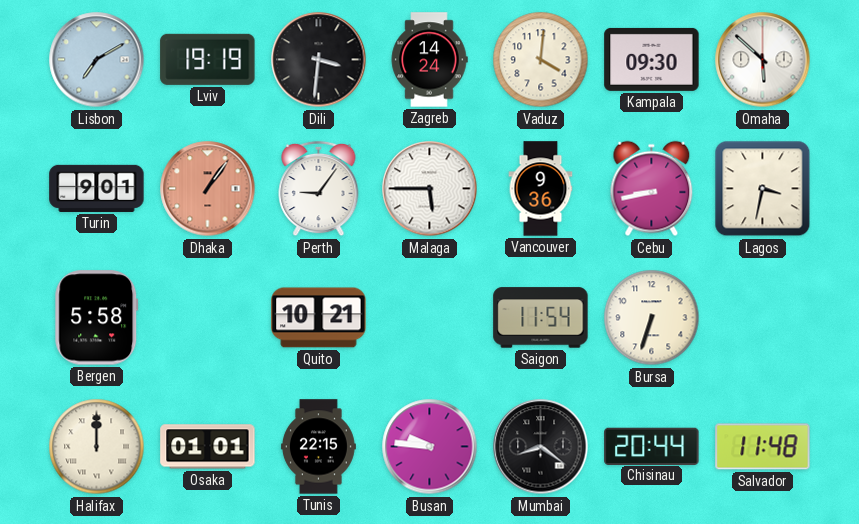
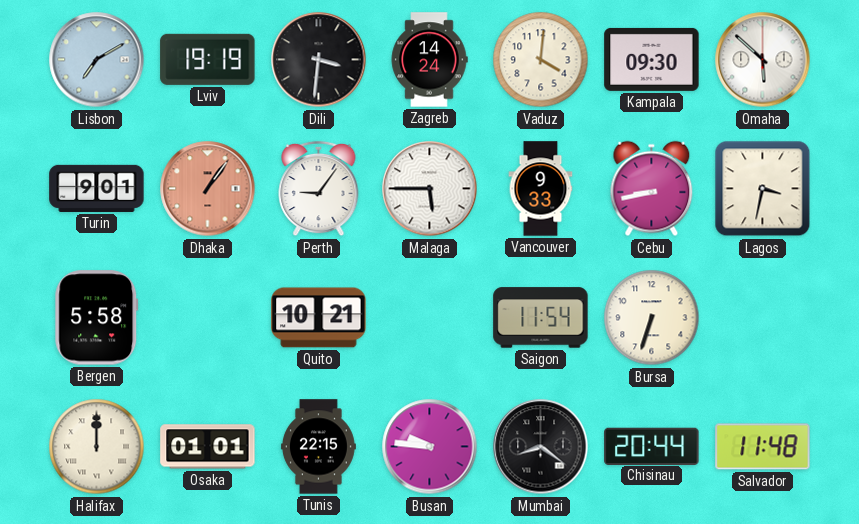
Vancouver: 9:36 -> 9:33
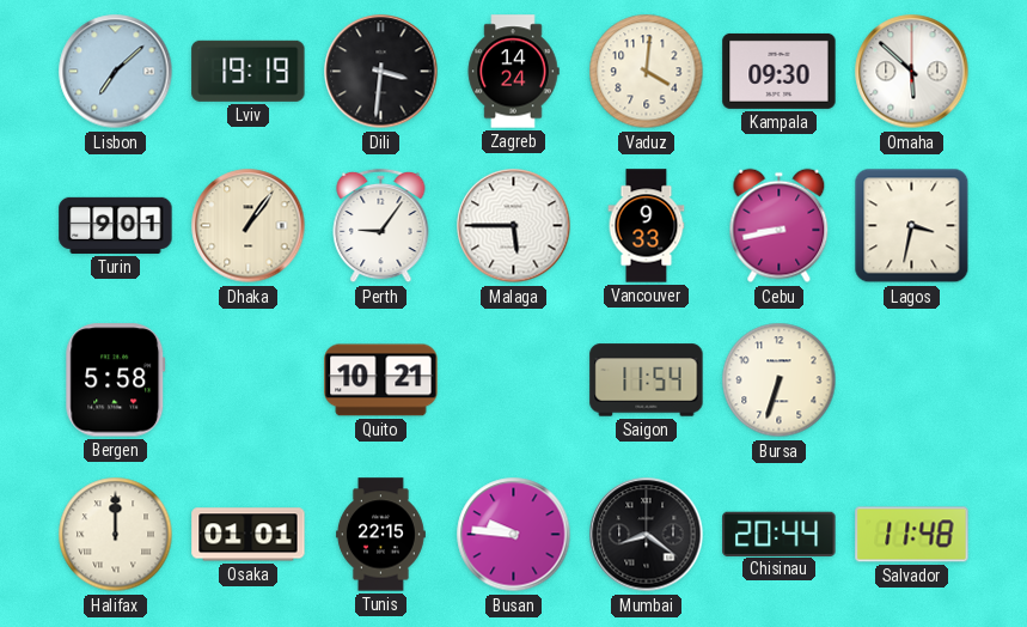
Lisbon: 7:10 -> 7:08
Dhaka dial: salmon -> cream
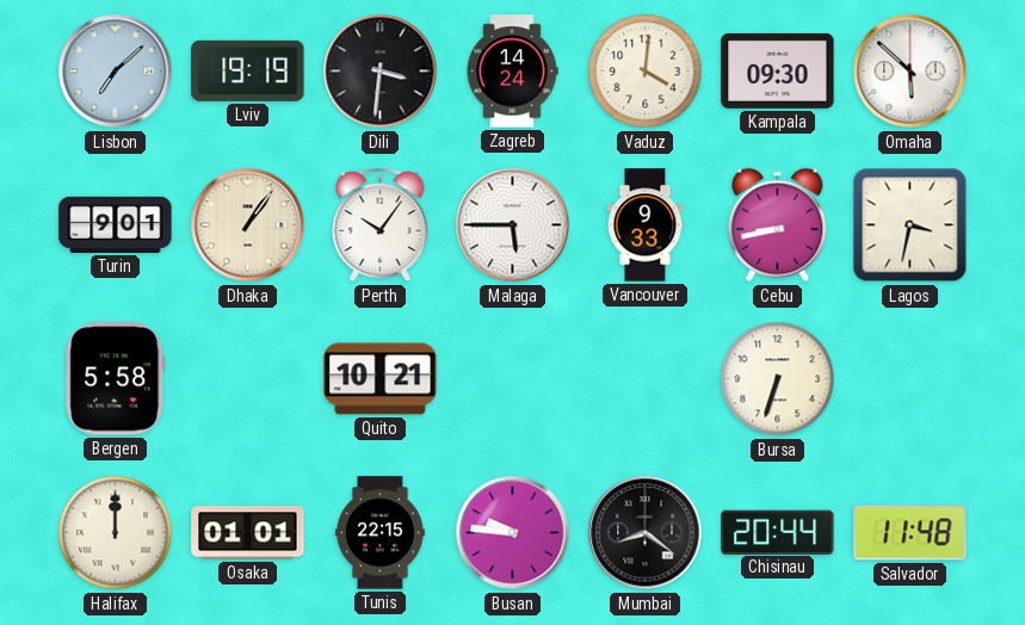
Perth: 9:06 -> 10:06
Saigon: 11:54 -> none
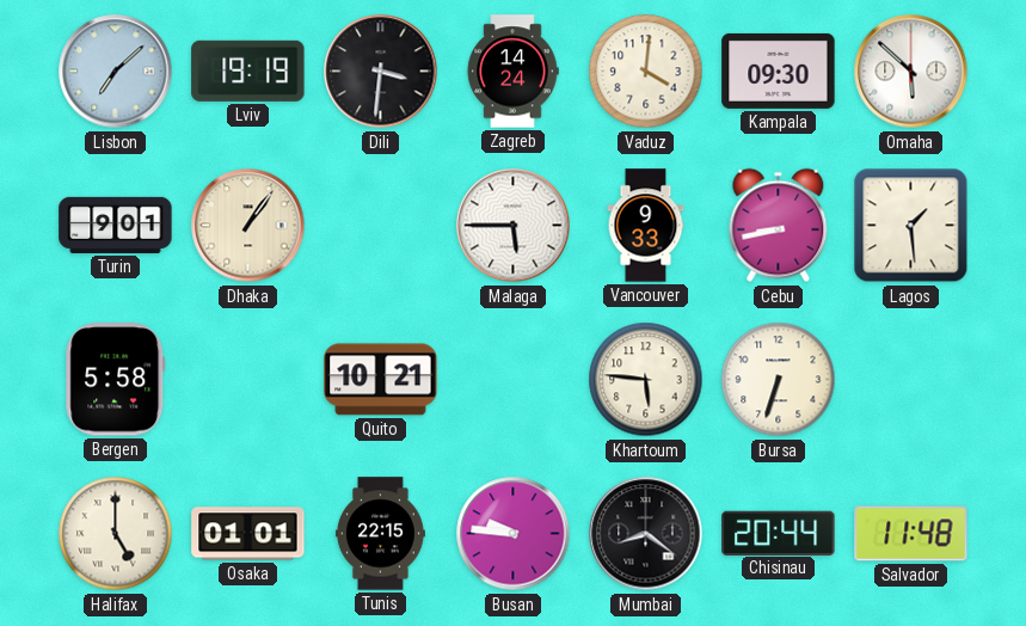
Perth: 10:06 -> none
Lagos: 3:32 -> 1:29
Khartoum: none -> 5:46
Halifax: 12:00 -> 5:00
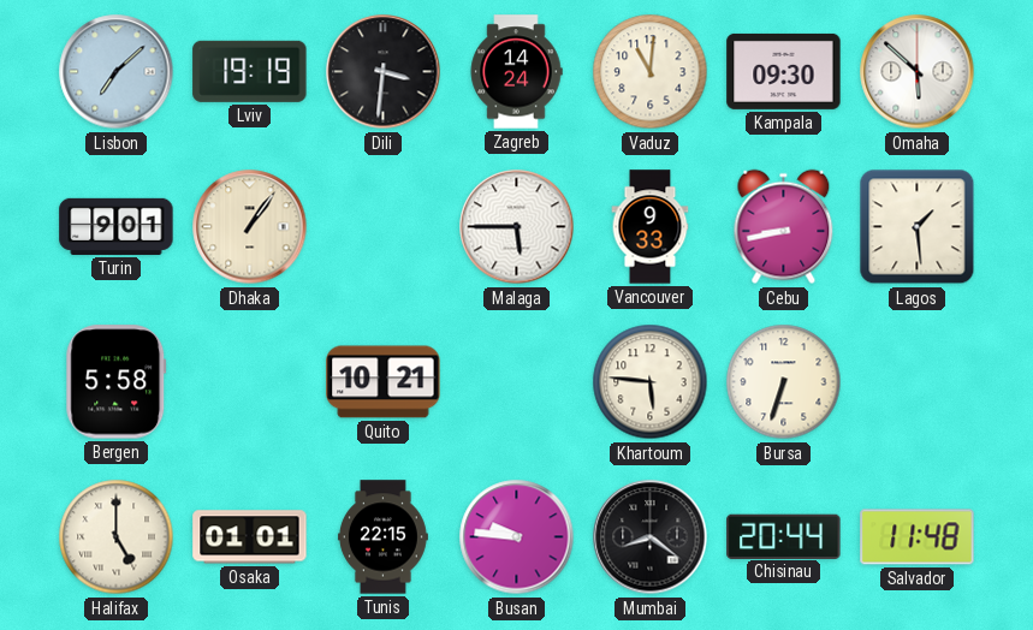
Vaduz: 4:01 -> 11:01
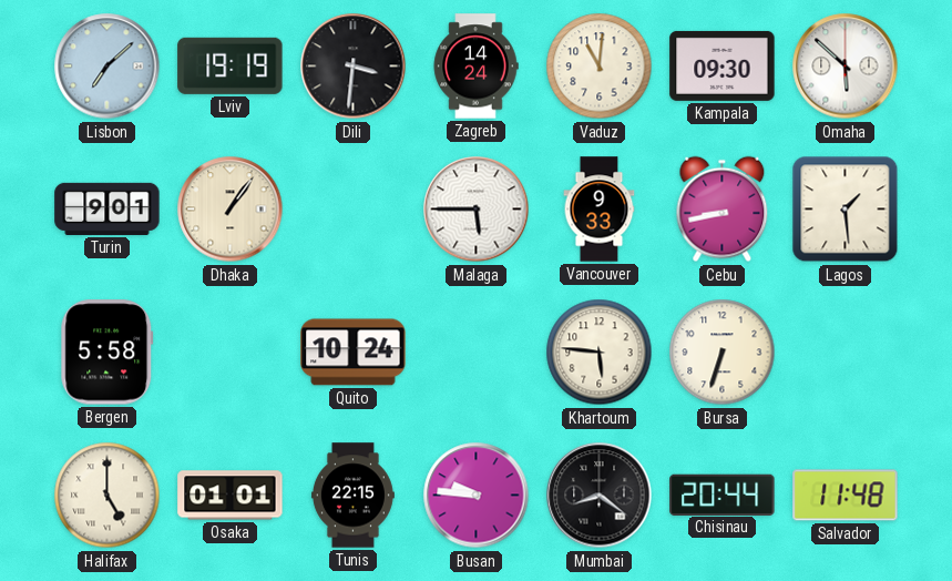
Quito: 10:21 -> 10:24
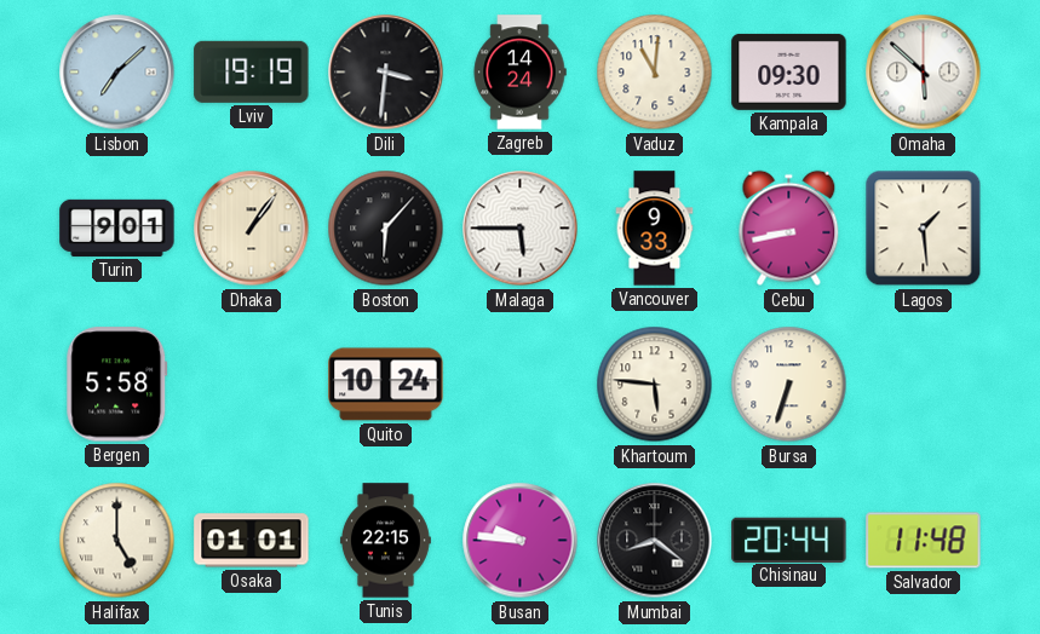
Boston: none -> 6:07
